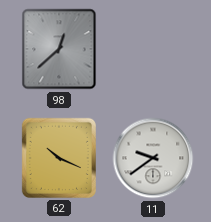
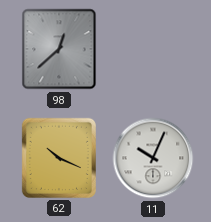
11: 9:39 -> 10:04
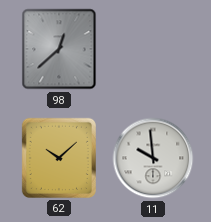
62: 10:19 -> 10:08
11: 10:04 -> 9:59
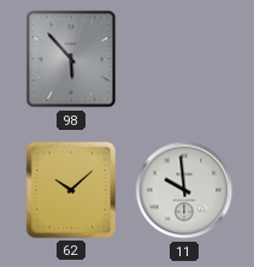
98: 12:38 -> 5:53
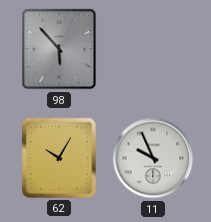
62: 10:08 -> 10:05
11: 9:59 -> 9:56
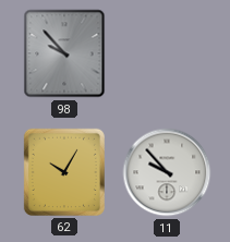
98: 5:53 -> 9:53
11: 9:56 -> 9:53
